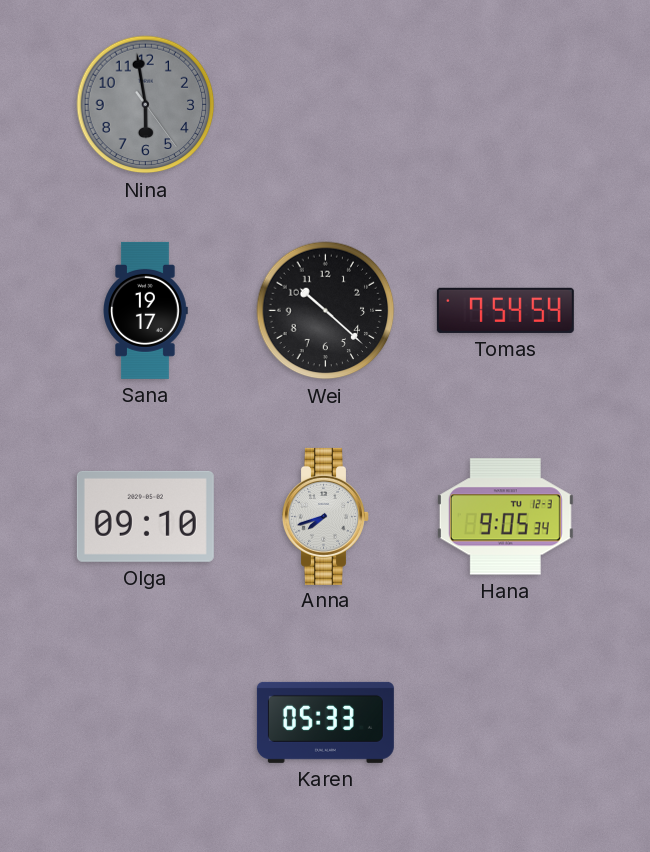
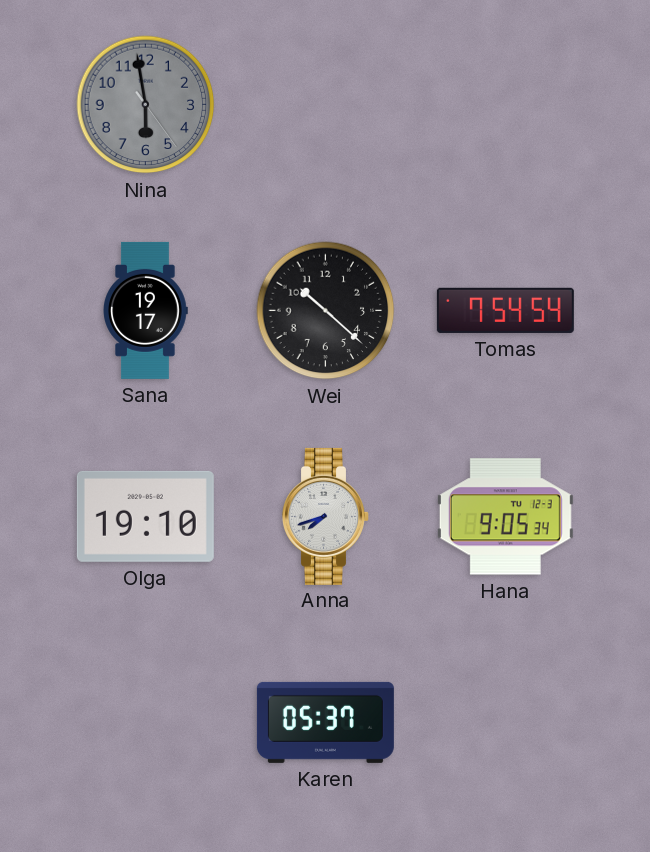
Olga: 09:10 -> 19:10
Karen: 05:33 -> 05:37
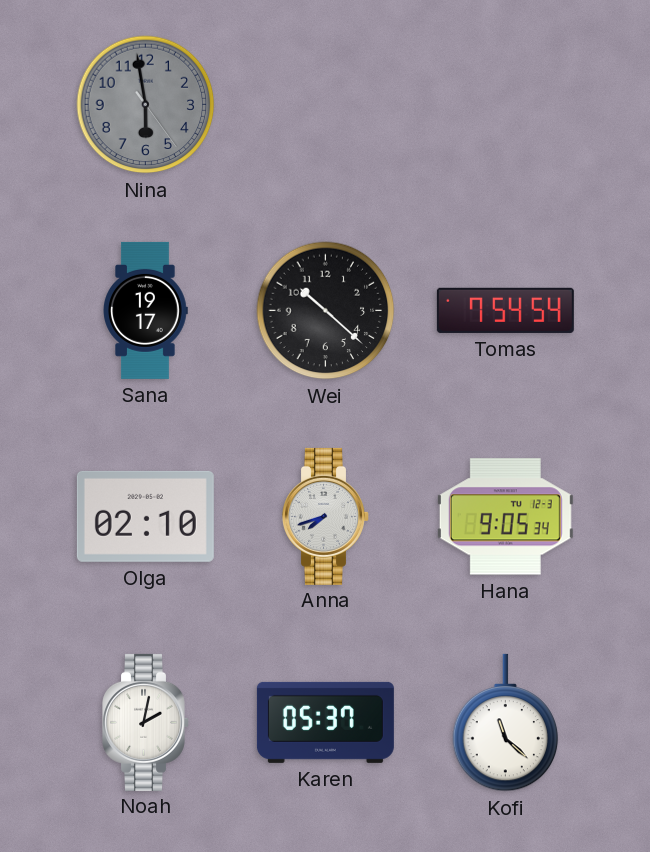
Olga: 19:10 -> 02:10
Noah: none -> 2:02
Kofi: none -> 11:22
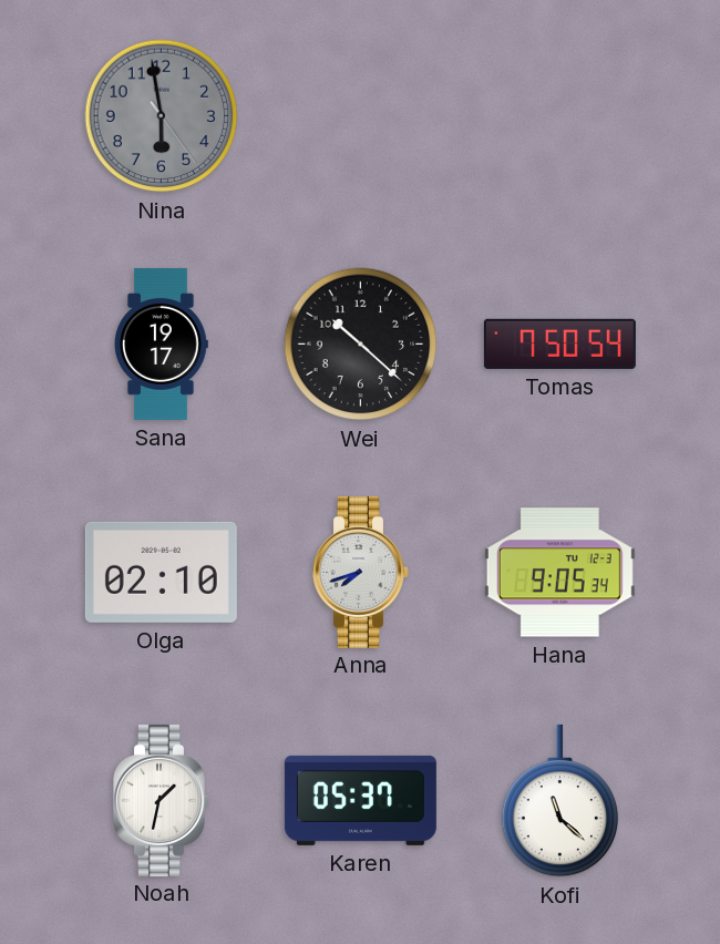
Tomas: 7:54 -> 7:50
Noah: 2:02 -> 1:32
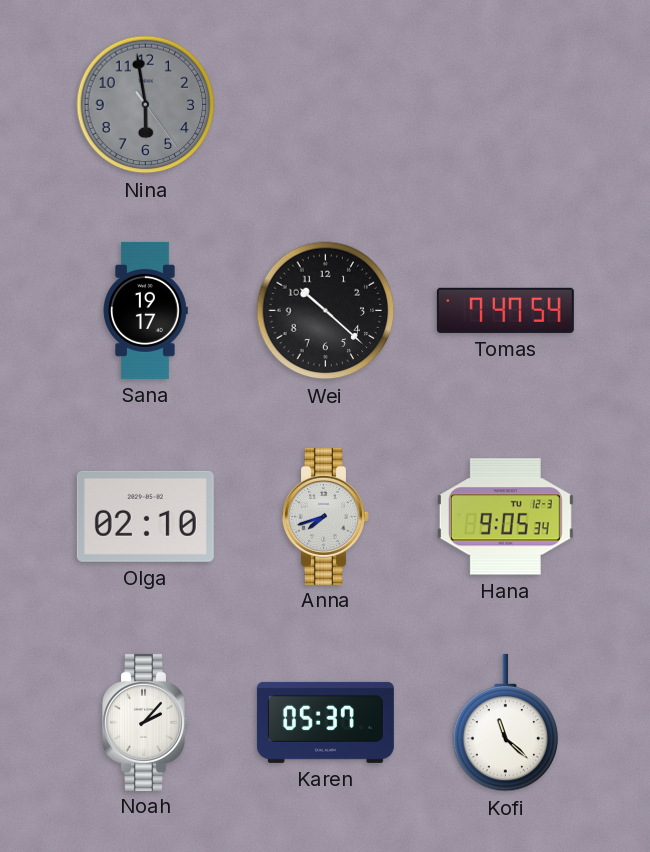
Tomas: 7:50 -> 7:47
Noah: 1:32 -> 2:07
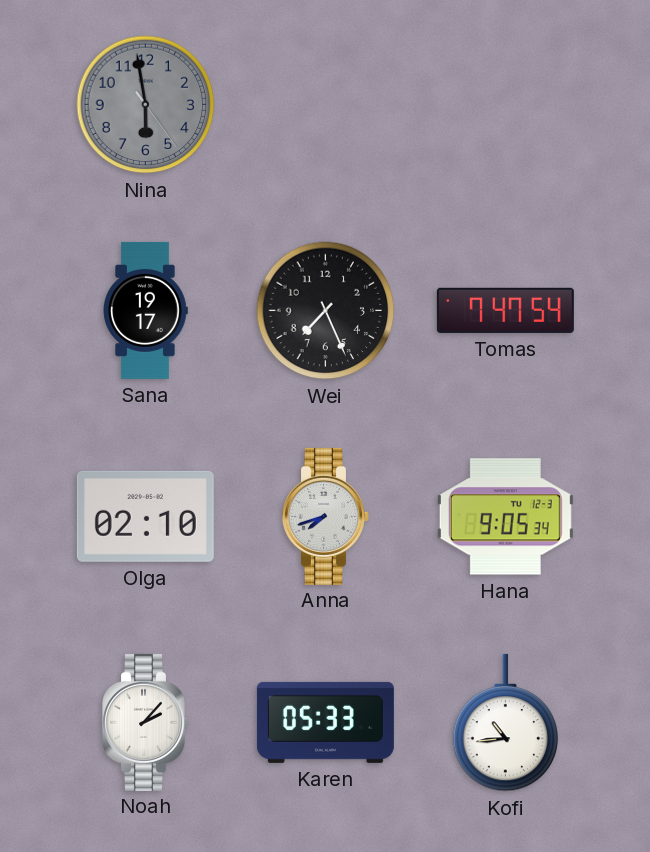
Wei: 10:22 -> 7:26
Karen: 05:37 -> 05:33
Kofi: 11:22 -> 10:44
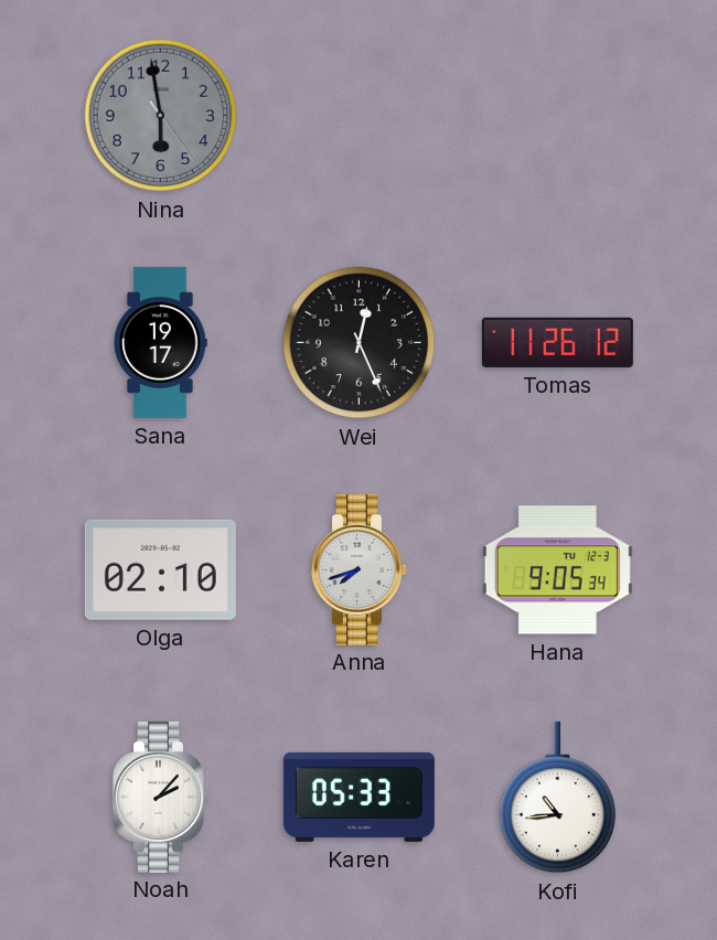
Wei: 7:26 -> 12:26
Tomas: 7:47 -> 11:26
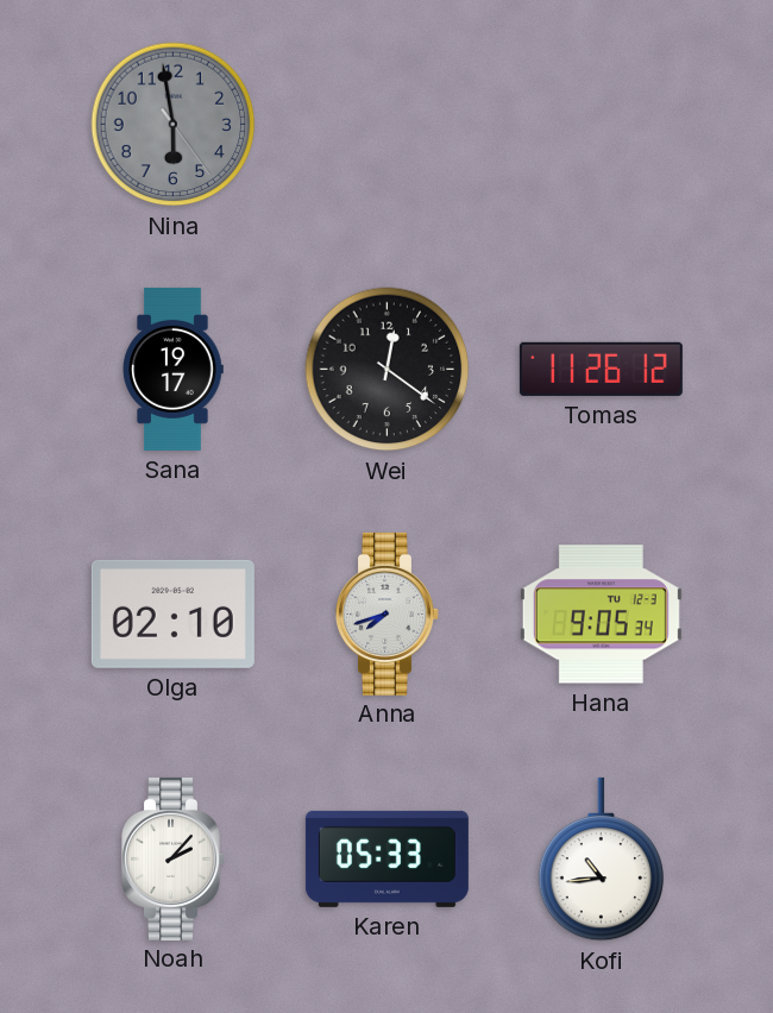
Wei: 12:26 -> 12:21
